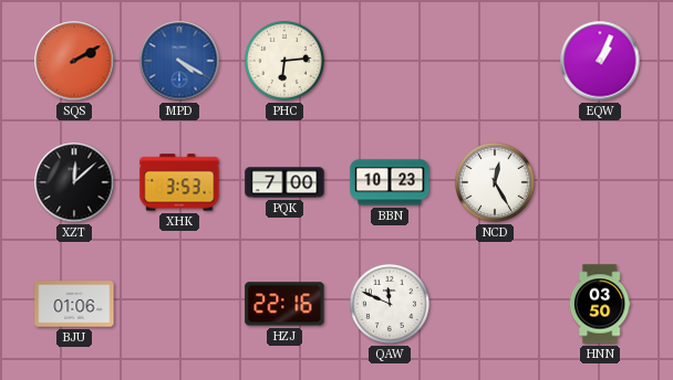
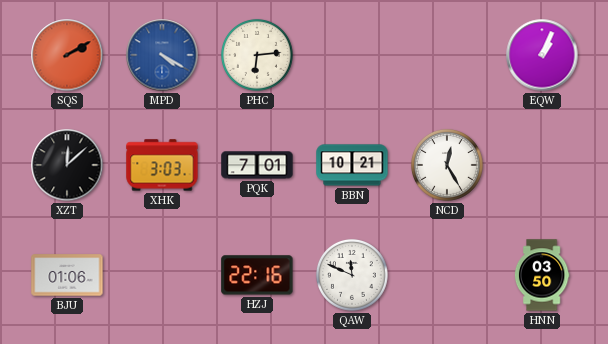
XHK: 3:53 -> 3:03
PQK: 7:00 -> 7:01
BBN: 10:23 -> 10:21
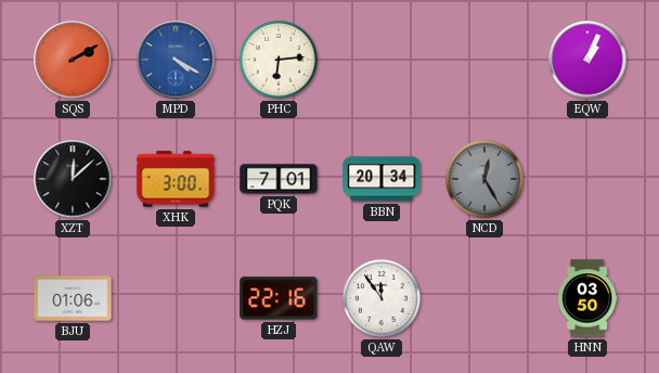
XHK: 3:03 -> 3:00
BBN: 10:21 -> 20:34
NCD dial: white -> grey
QAW: 11:49 -> 11:54
